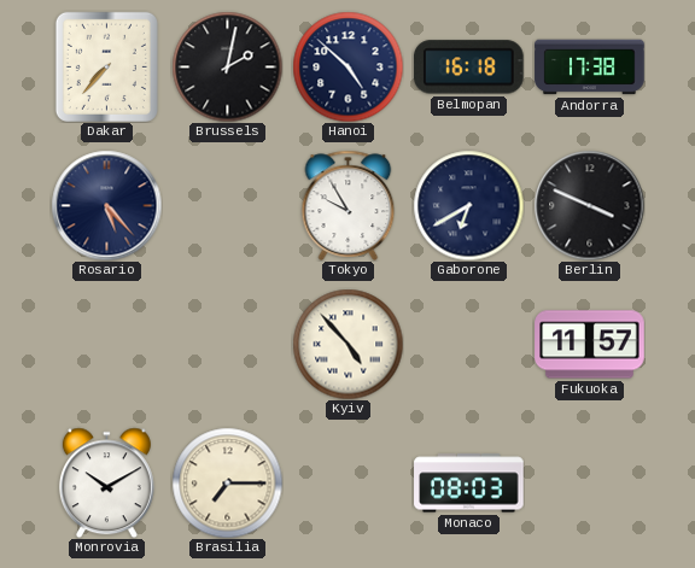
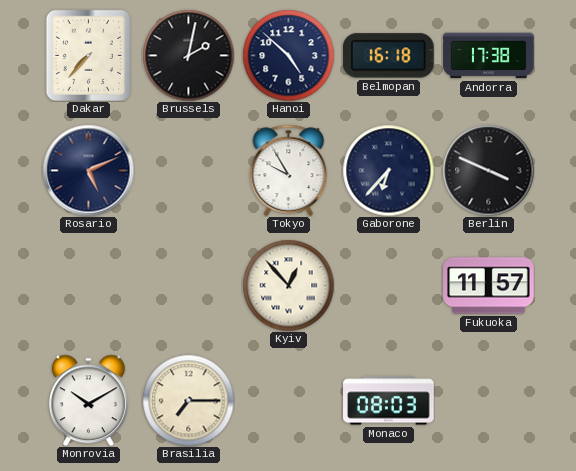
Rosario: 5:23 -> 5:11
Gaborone: 6:40 -> 6:37
Kyiv: 4:53 -> 12:53
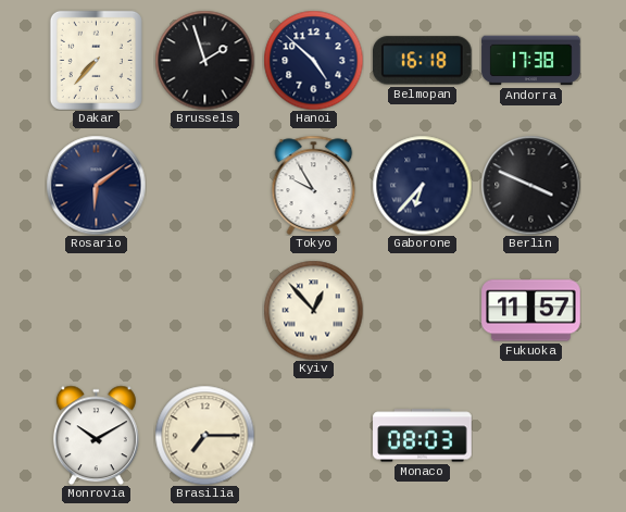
Brussels: 2:02 -> 1:57
Rosario: 5:11 -> 6:09
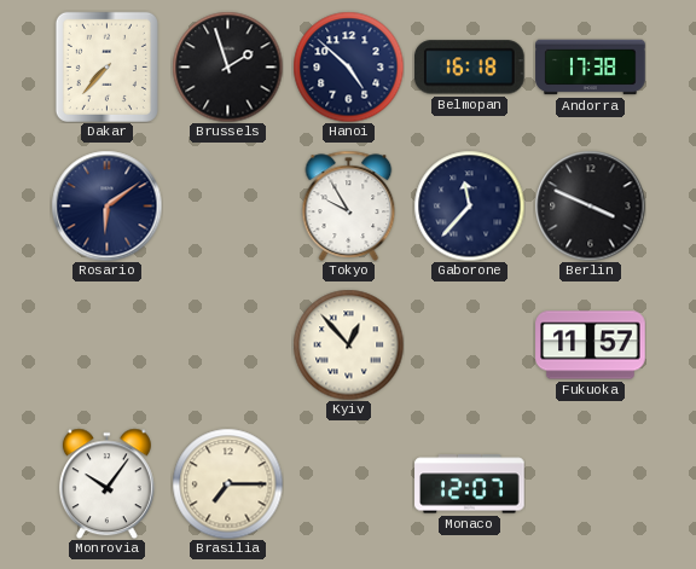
Gaborone: 6:37 -> 11:37
Monrovia: 10:10 -> 10:06
Monaco: 08:03 -> 12:07
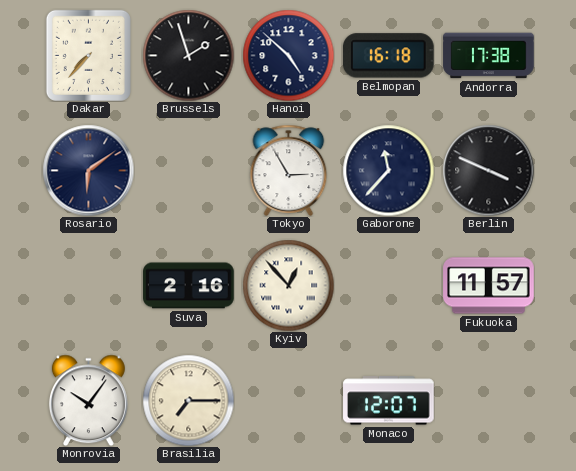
Tokyo: 9:55 -> 2:55
Suva: none -> 2:16
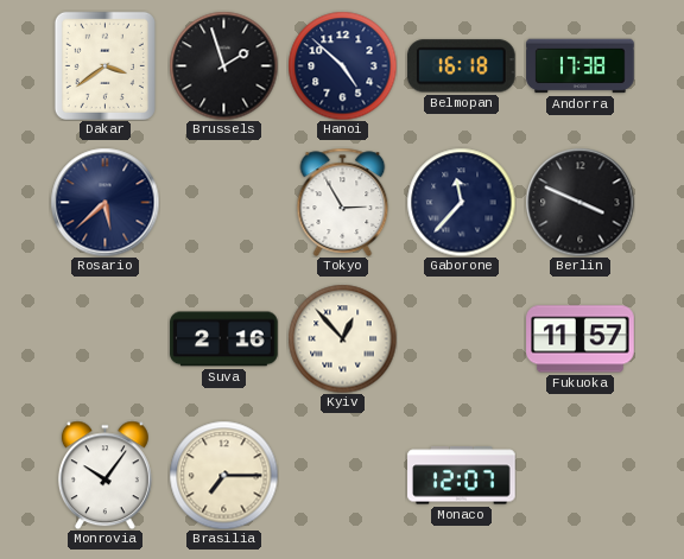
Dakar: 7:37 -> 3:39
Rosario: 6:09 -> 5:38
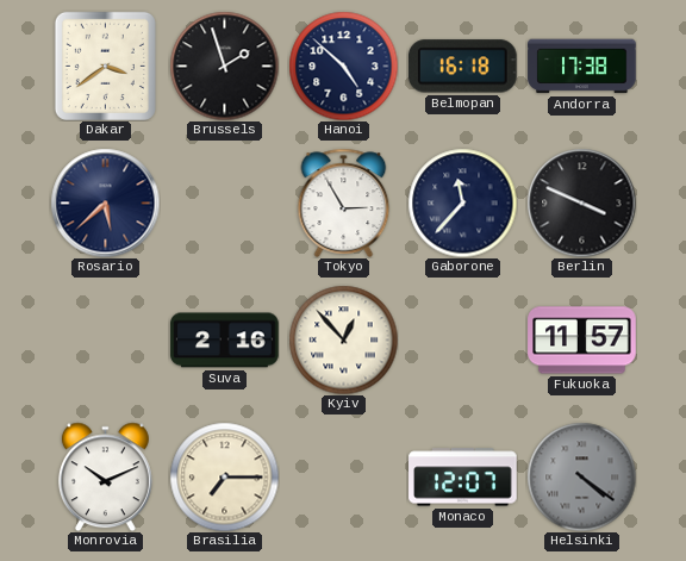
Monrovia: 10:06 -> 10:11
Helsinki: none -> 4:21
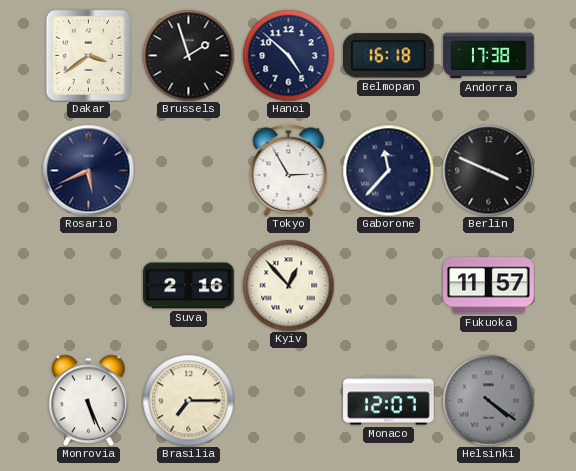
Rosario: 5:38 -> 5:41
Monrovia: 10:11 -> 5:26
